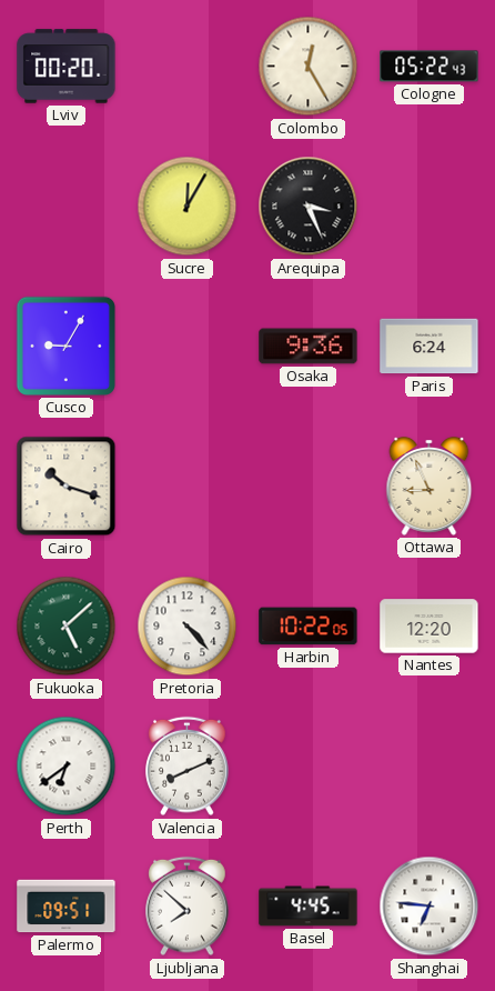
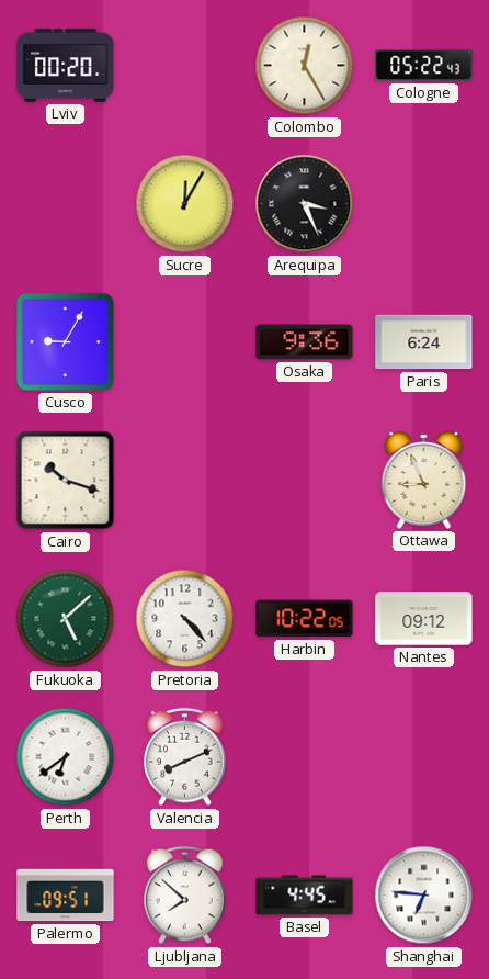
Nantes: 12:20 -> 09:12
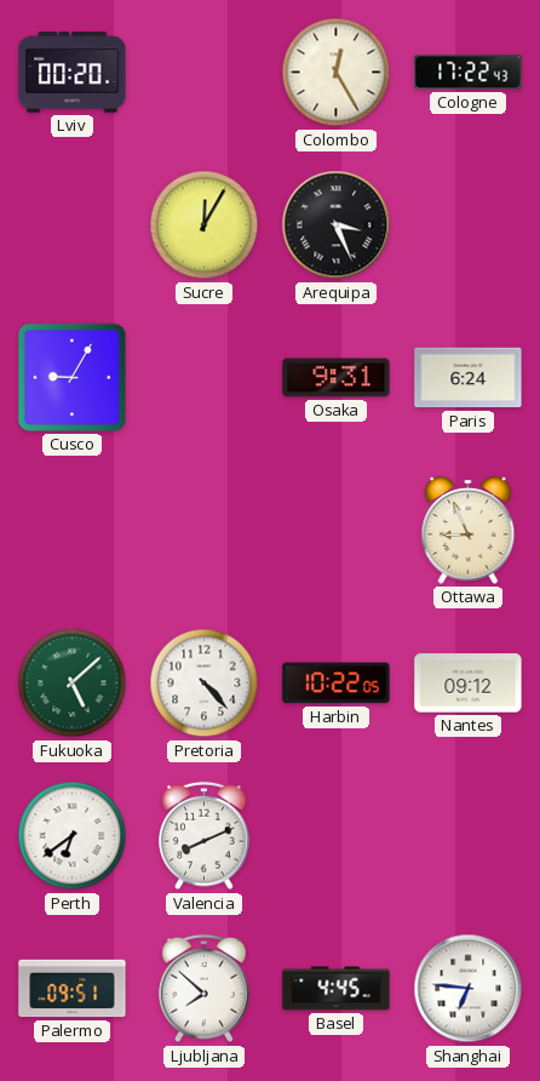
Cologne: 05:22 -> 17:22
Osaka: 9:36 -> 9:31
Cairo: 10:18 -> none
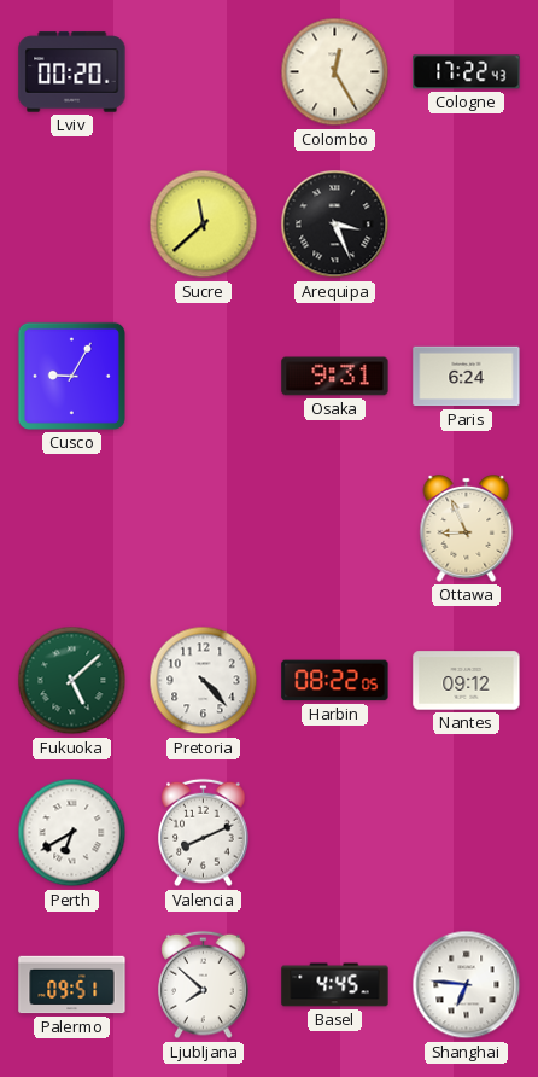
Sucre: 12:05 -> 11:38
Harbin: 10:22 -> 08:22
Perth: 6:39 -> 6:40
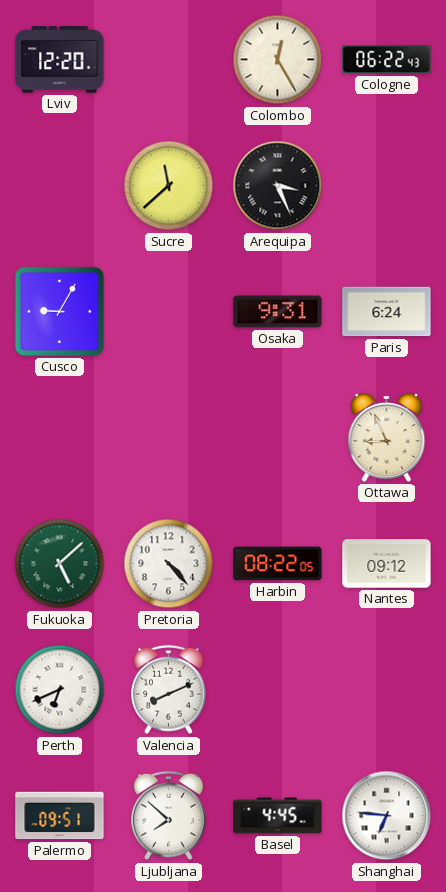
Lviv: 00:20 -> 12:20
Cologne: 17:22 -> 06:22
Perth: 6:40 -> 6:41
